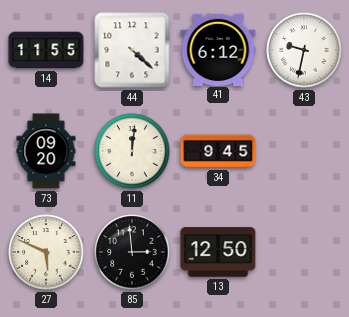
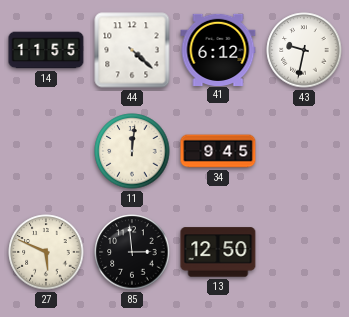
73: 09:20 -> none
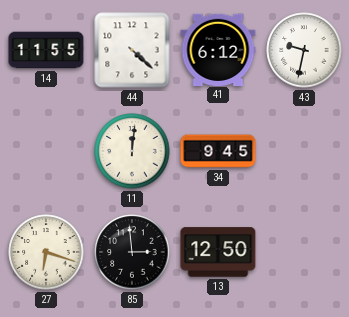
27: 5:49 -> 6:18
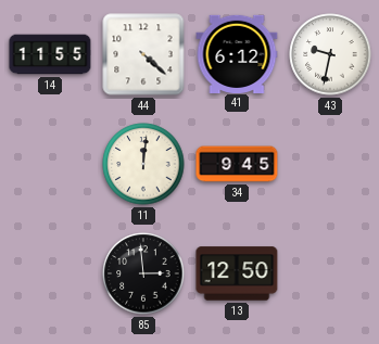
27: 6:18 -> none
